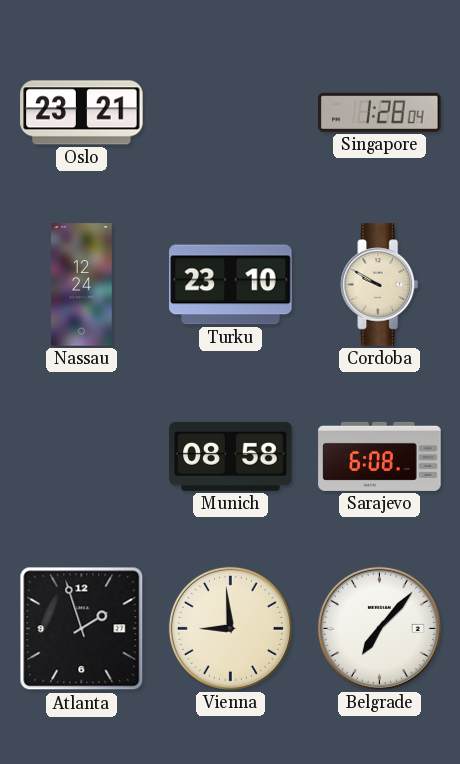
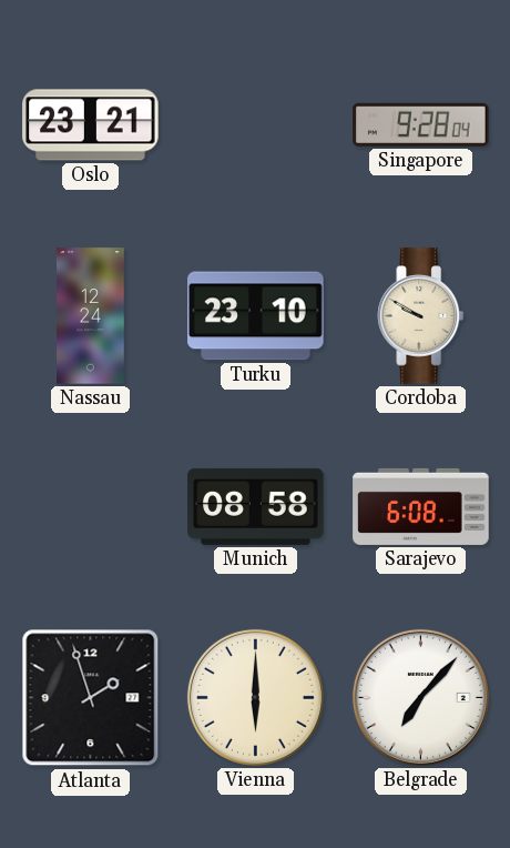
Singapore: 1:28 -> 9:28
Vienna: 8:59 -> 6:00
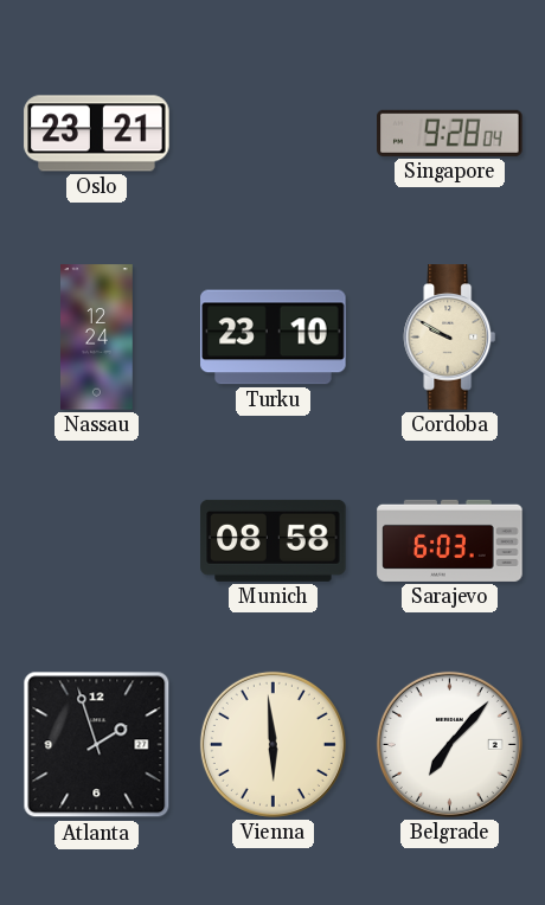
Sarajevo: 6:08 -> 6:03
Vienna: 6:00 -> 5:59
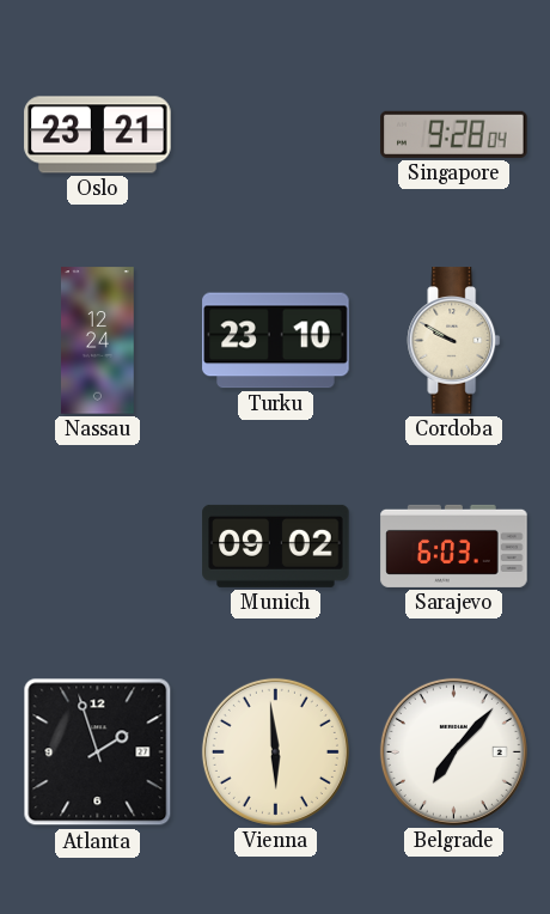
Munich: 08:58 -> 09:02
